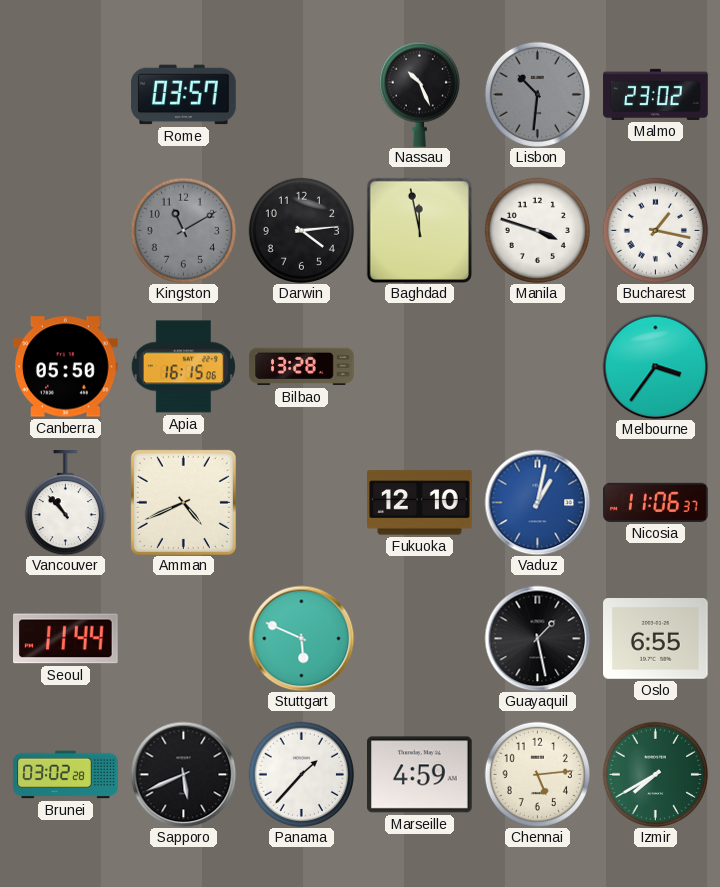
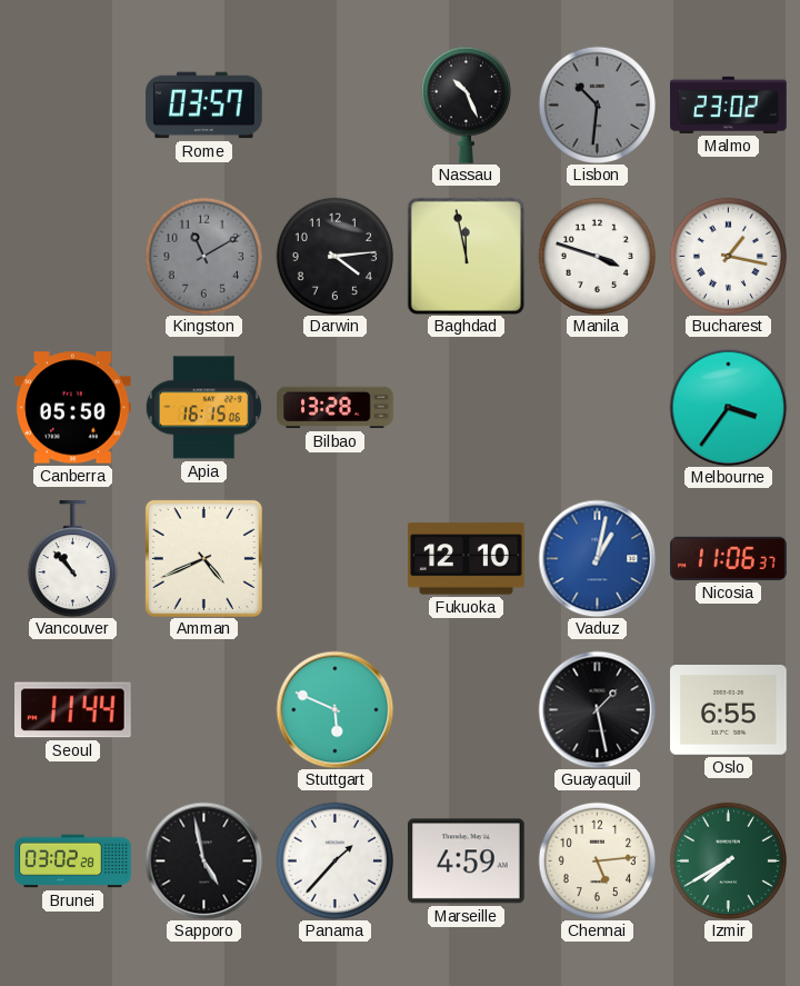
Sapporo: 5:41 -> 4:58
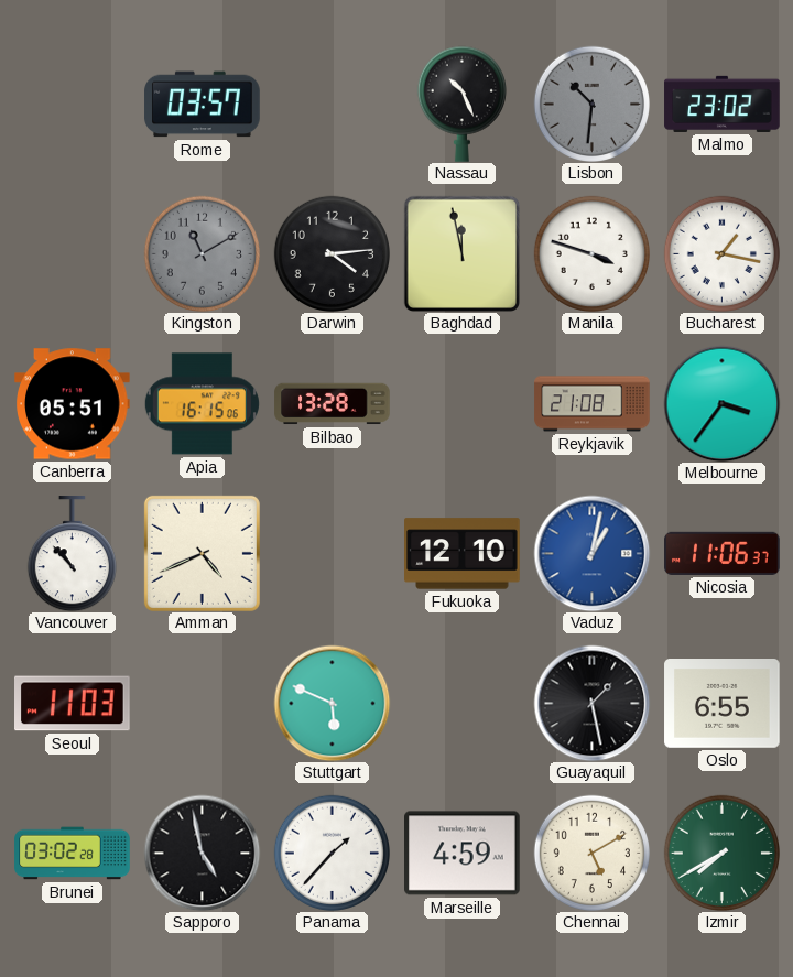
Canberra: 05:50 -> 05:51
Reykjavik: none -> 21:08
Seoul: 11:44 -> 11:03
Chennai: 5:14 -> 5:10
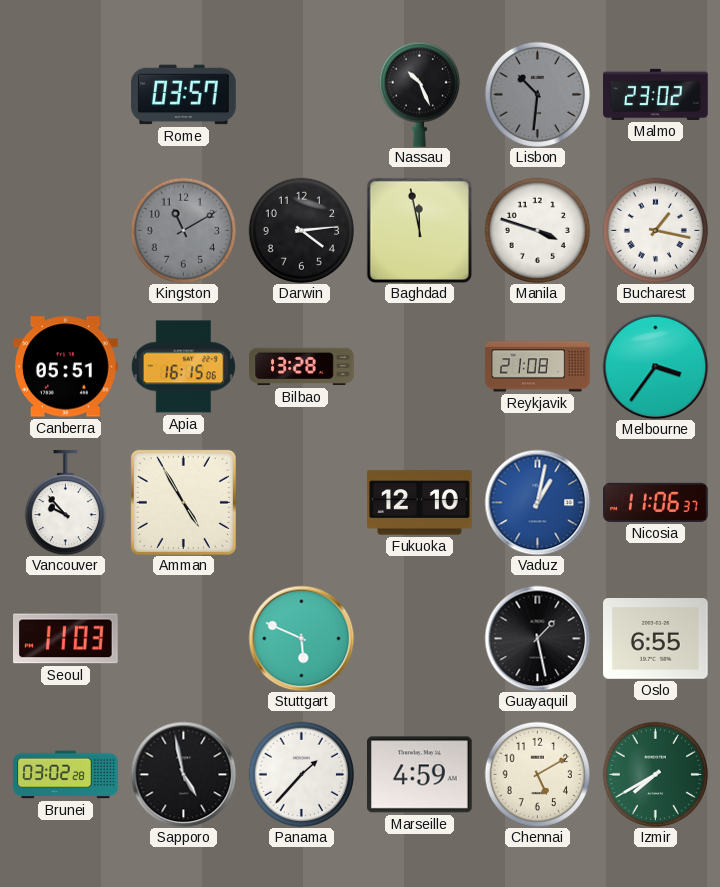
Vancouver: 10:53 -> 9:53
Amman: 4:41 -> 4:55
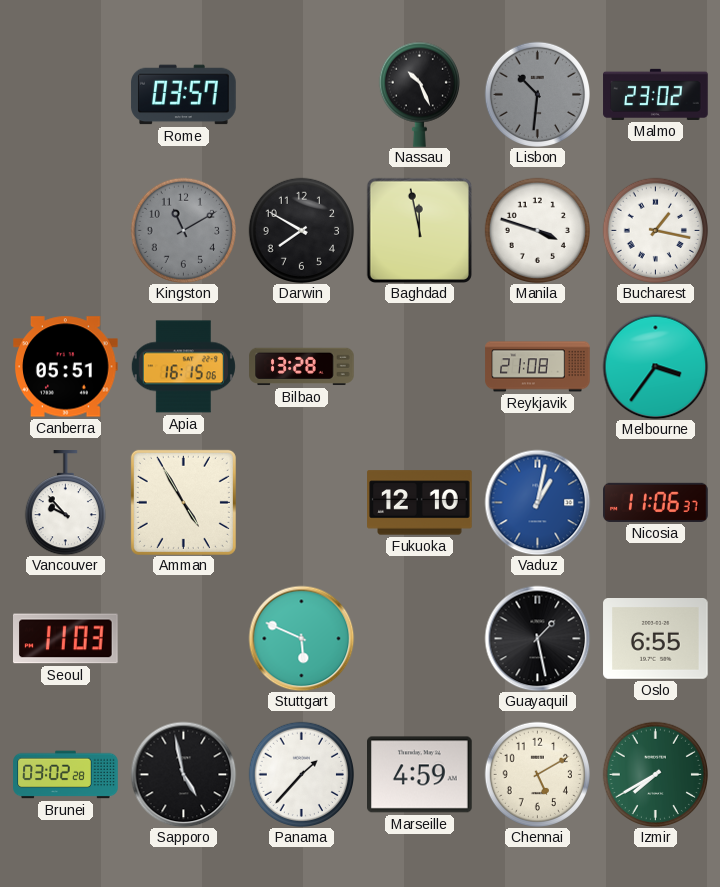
Darwin: 4:14 -> 7:50
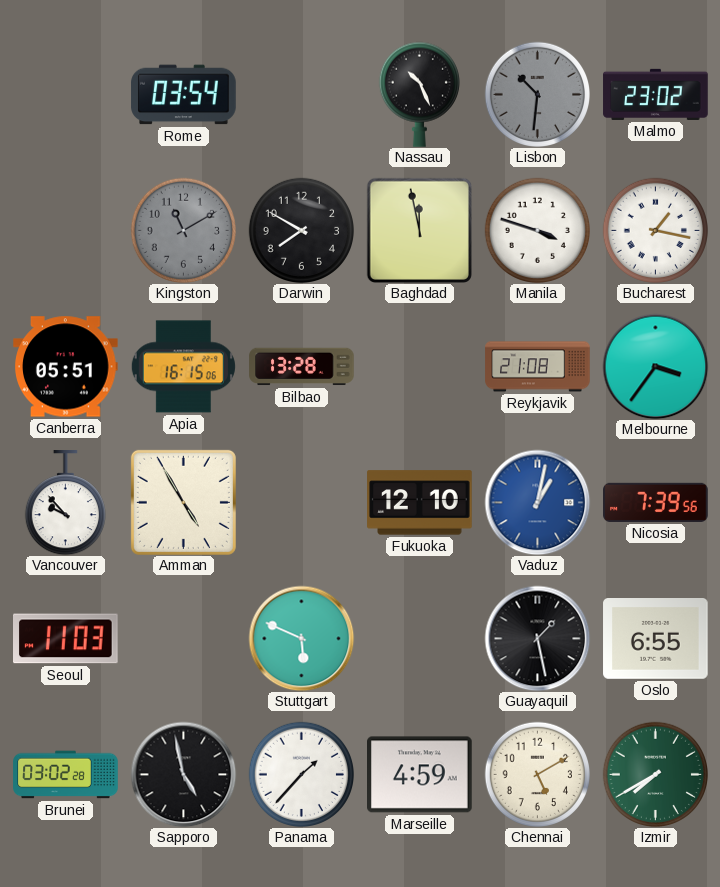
Rome: 03:57 -> 03:54
Nicosia: 11:06 -> 7:39
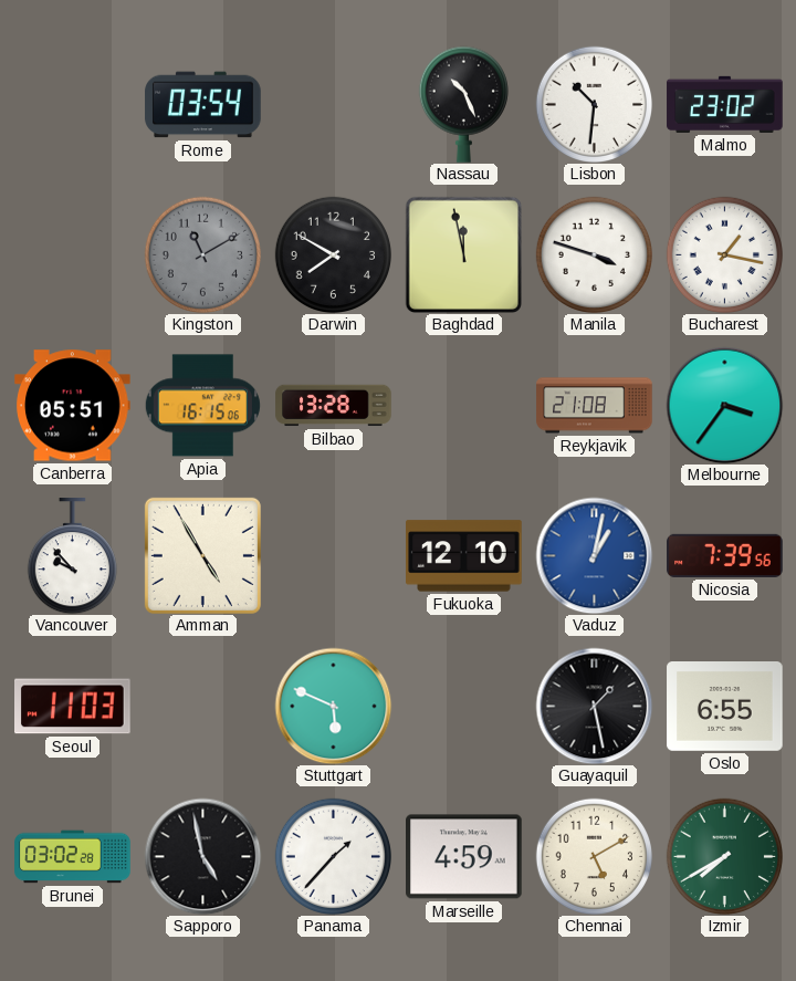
Lisbon dial: grey -> white
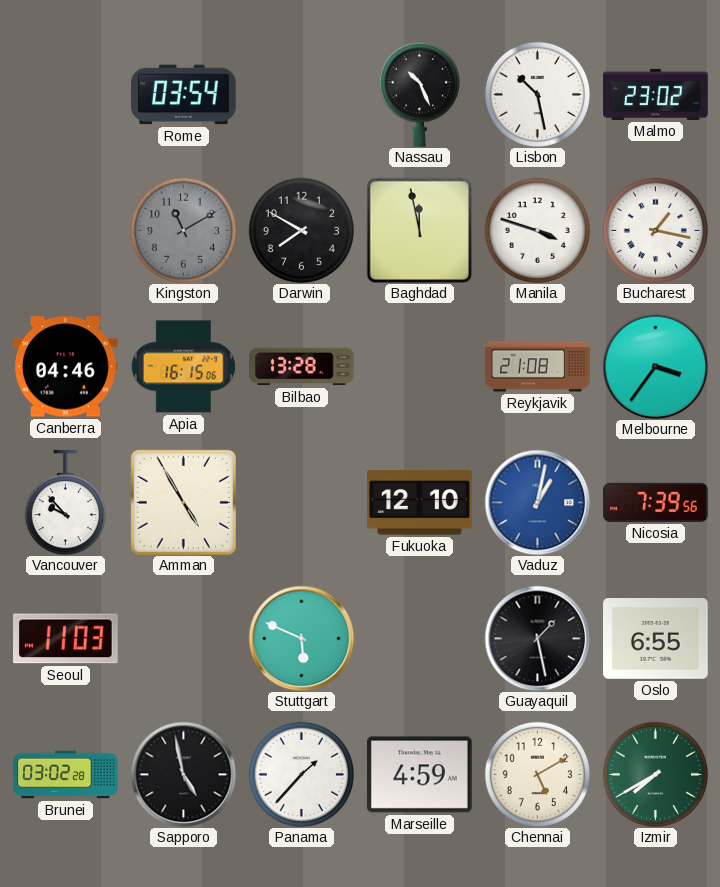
Lisbon: 10:31 -> 10:28
Canberra: 05:51 -> 04:46
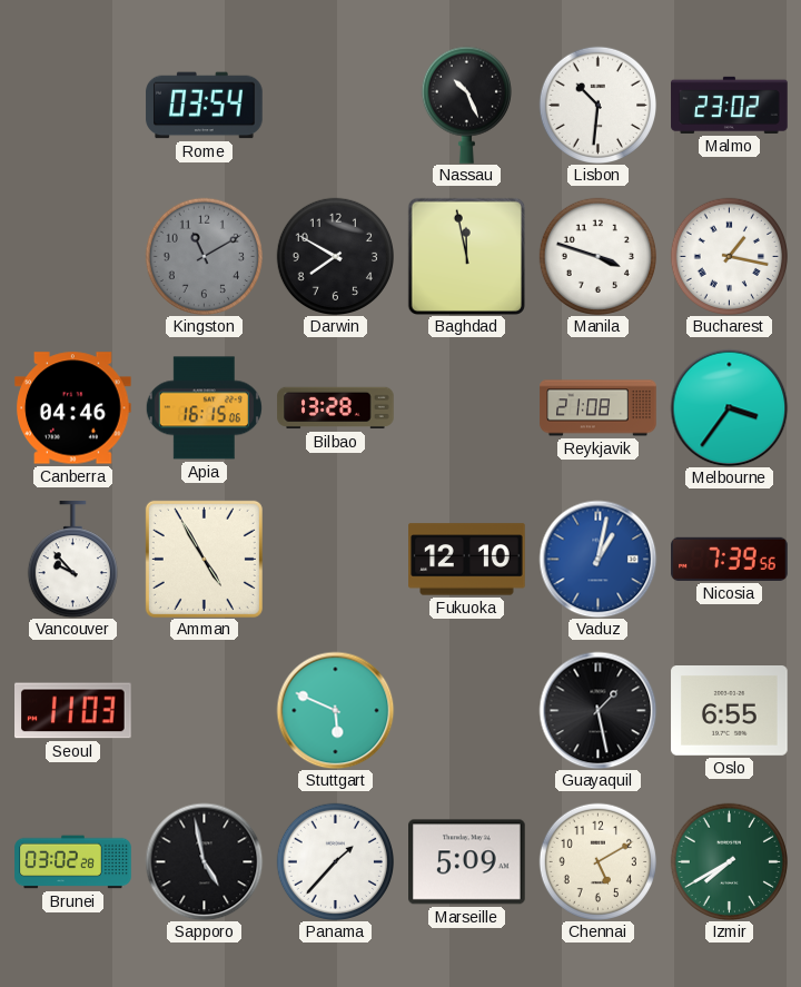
Lisbon: 10:28 -> 10:31
Marseille: 4:59 -> 5:09
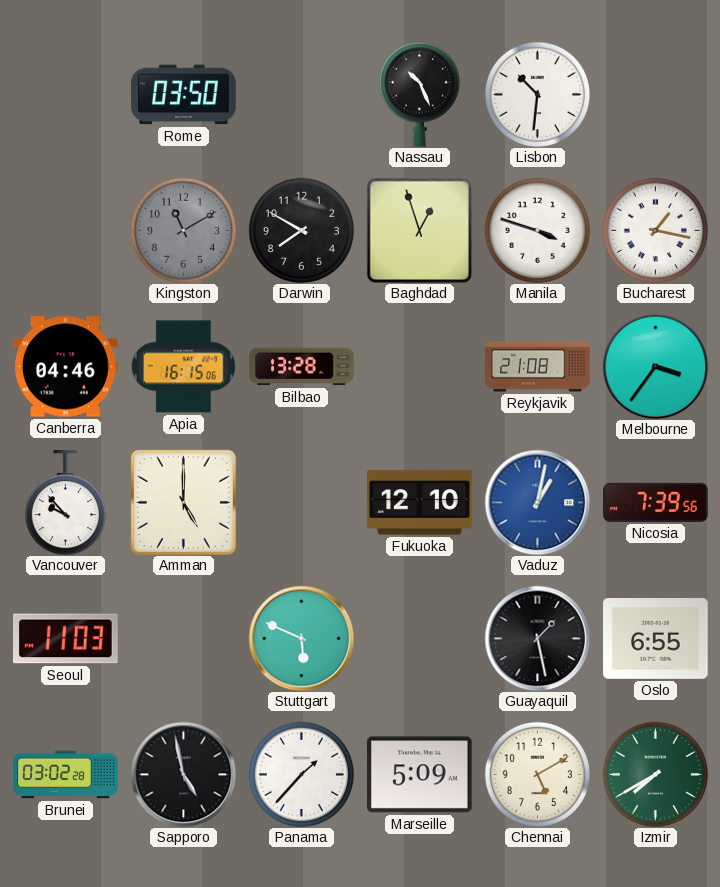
Rome: 03:54 -> 03:50
Malmo: 23:02 -> none
Baghdad: 11:58 -> 12:57
Amman: 4:55 -> 5:00
